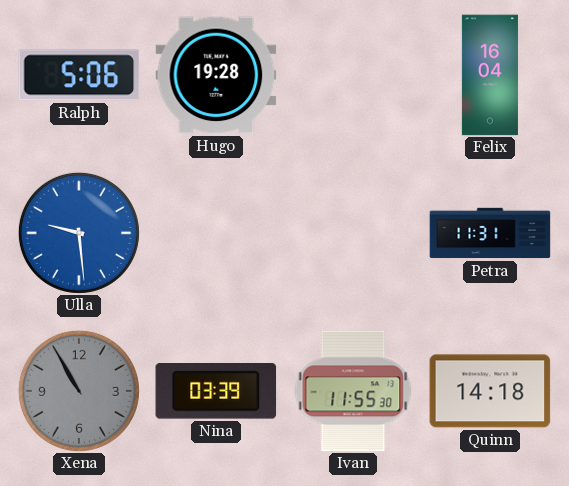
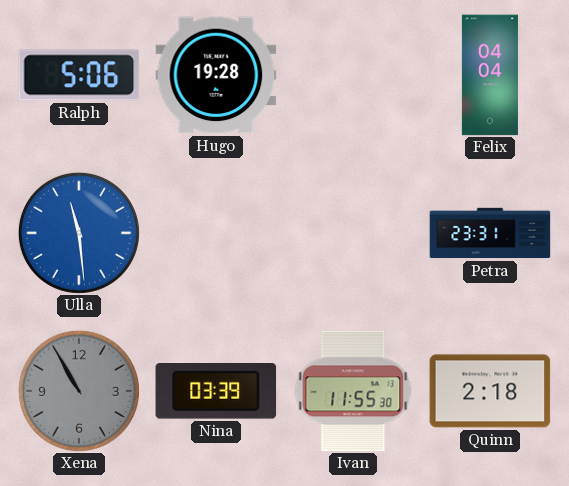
Felix: 16:04 -> 04:04
Ulla: 9:29 -> 11:29
Petra: 11:31 -> 23:31
Quinn: 14:18 -> 2:18
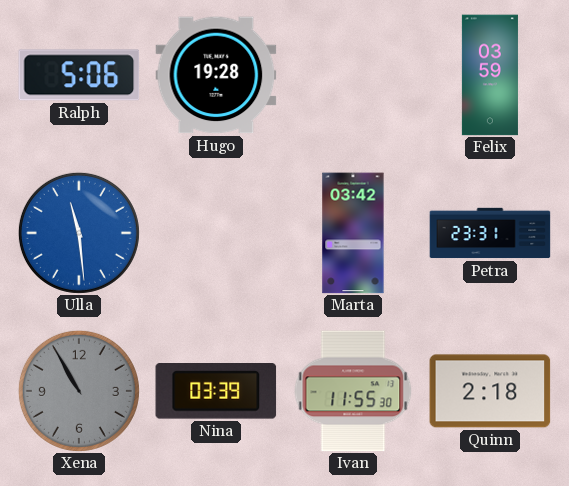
Felix: 04:04 -> 03:59
Marta: none -> 03:42
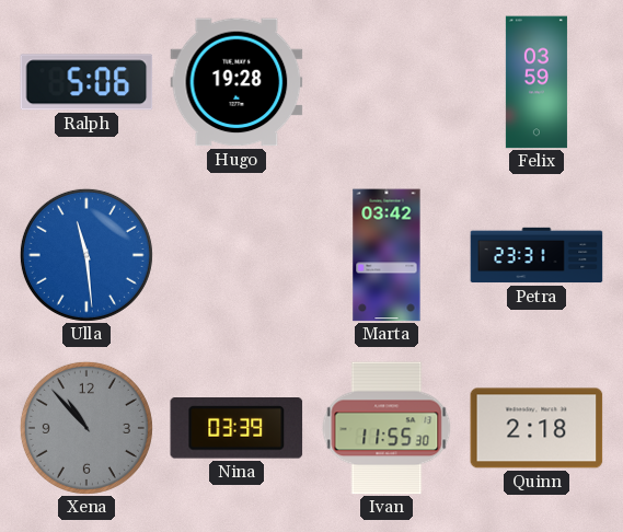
Xena: 10:55 -> 10:53
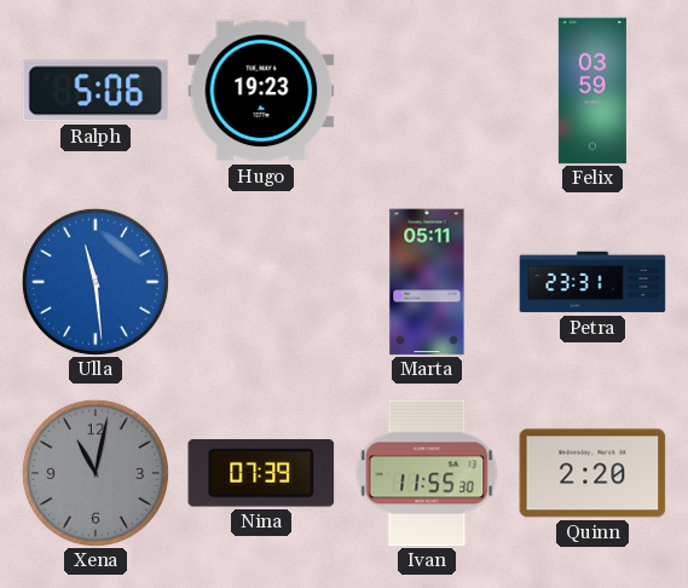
Hugo: 19:28 -> 19:23
Marta: 03:42 -> 05:11
Xena: 10:53 -> 11:02
Nina: 03:39 -> 07:39
Quinn: 2:18 -> 2:20
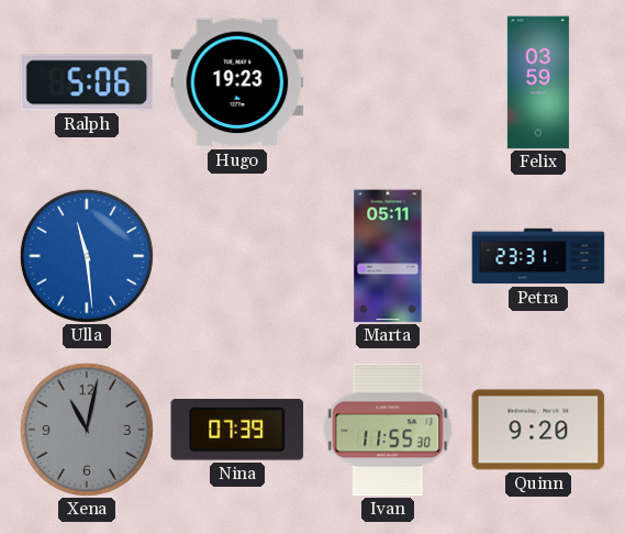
Quinn: 2:20 -> 9:20
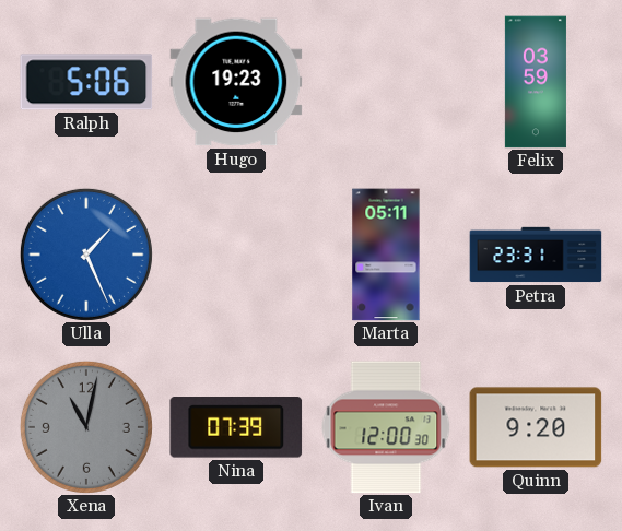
Ulla: 11:29 -> 1:26
Ivan: 11:55 -> 12:00
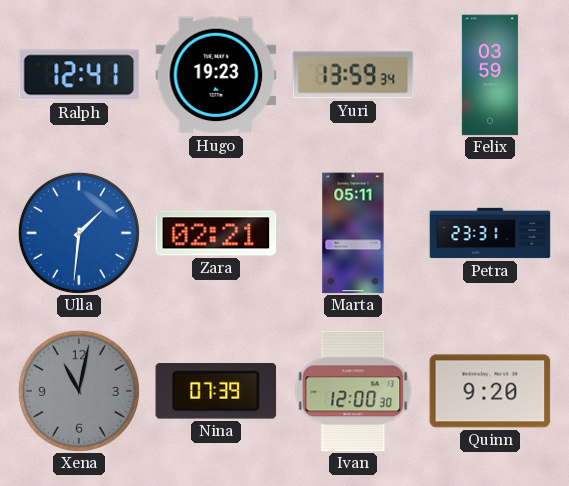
Ralph: 5:06 -> 12:41
Yuri: none -> 13:59
Ulla: 1:26 -> 1:31
Zara: none -> 02:21
